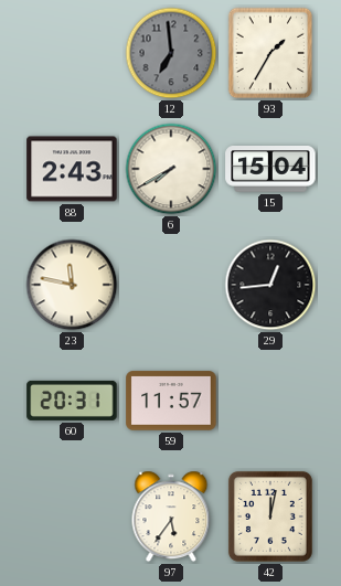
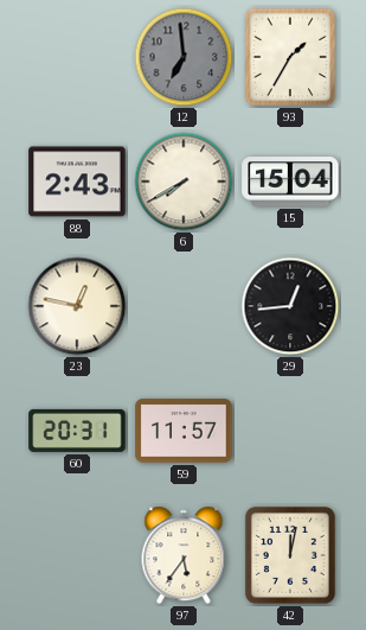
23: 11:47 -> 12:47
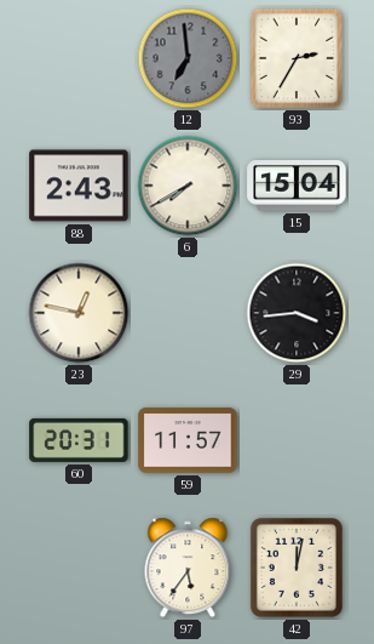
93: 1:35 -> 2:35
29: 12:44 -> 3:44
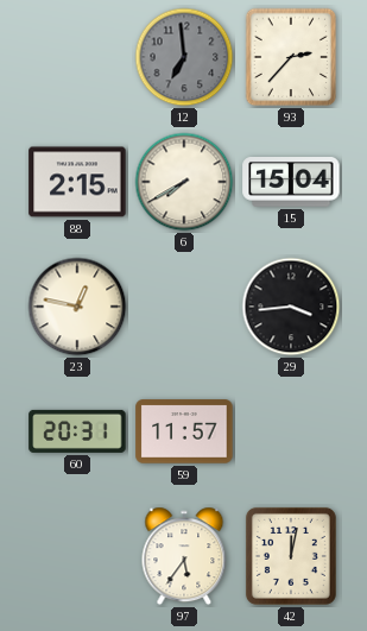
93: 2:35 -> 2:37
88: 2:43 -> 2:15
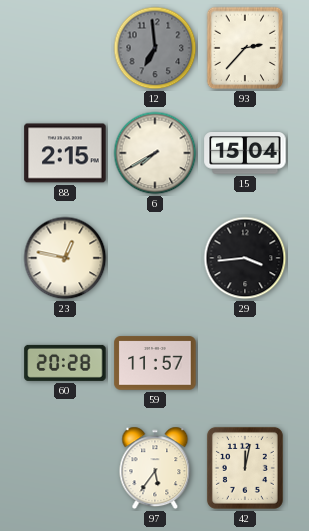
60: 20:31 -> 20:28
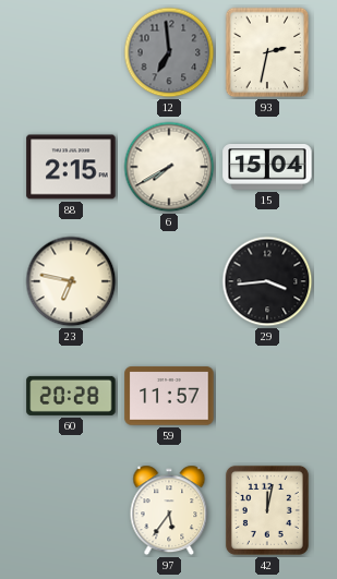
93: 2:37 -> 2:32
23: 12:47 -> 6:47
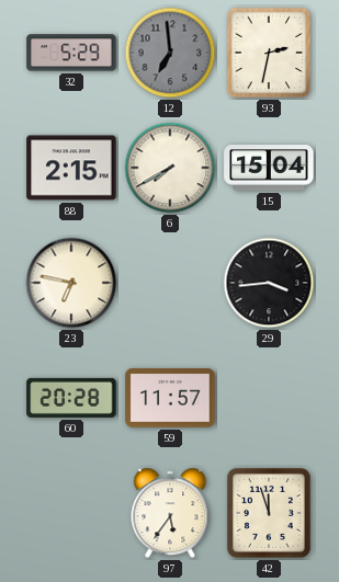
32: none -> 5:29
42: 12:02 -> 11:57
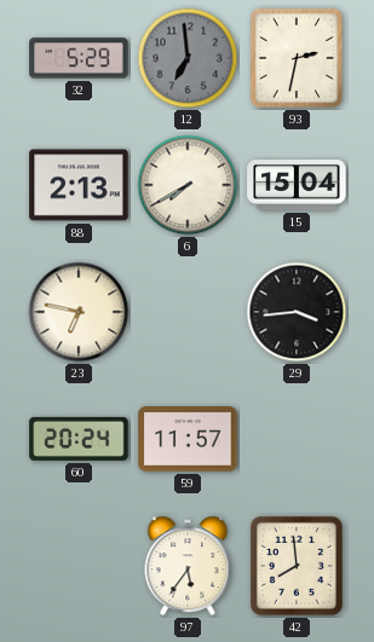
88: 2:15 -> 2:13
60: 20:28 -> 20:24
42: 11:57 -> 7:59
